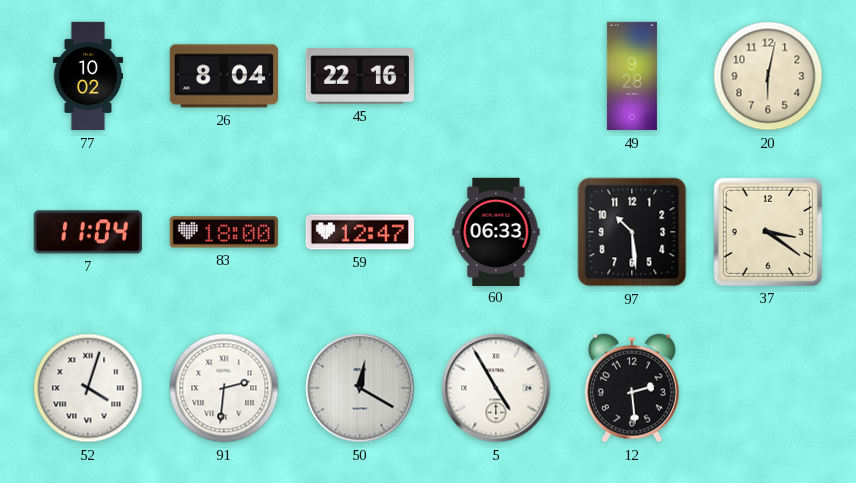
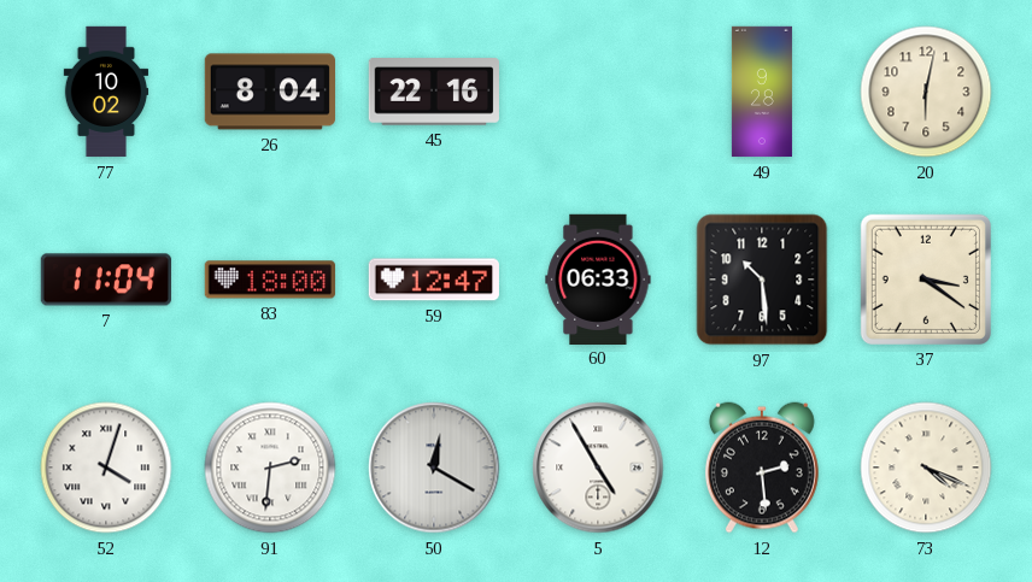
73: none -> 4:19
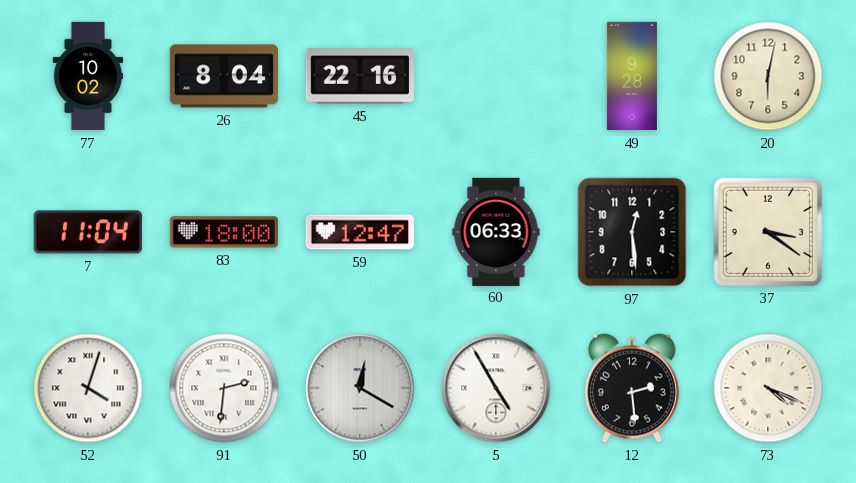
97: 10:29 -> 12:29
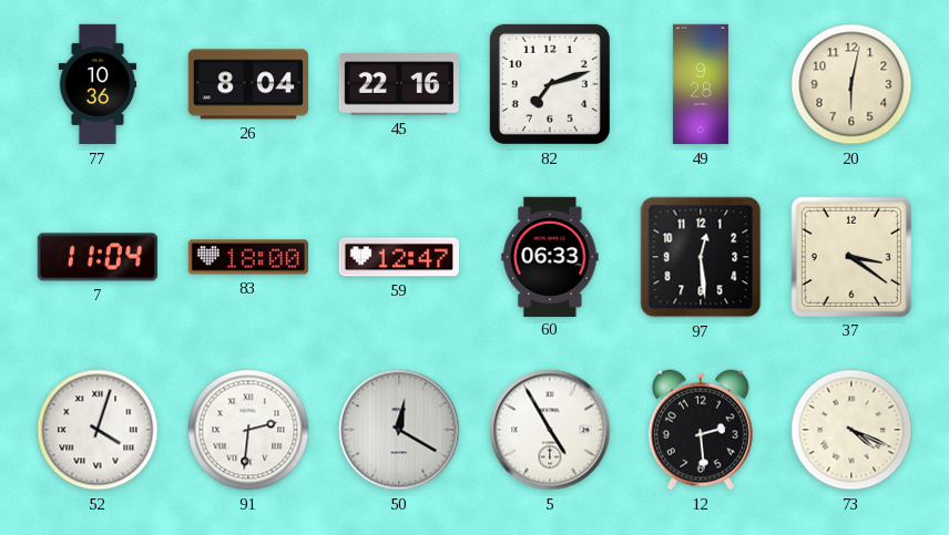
77: 10:02 -> 10:36
82: none -> 7:12
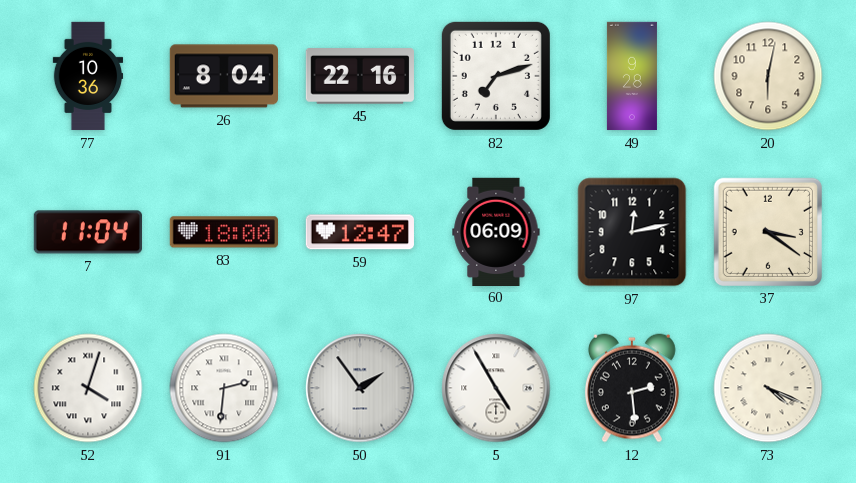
60: 06:33 -> 06:09
97: 12:29 -> 12:13
50: 12:20 -> 1:54
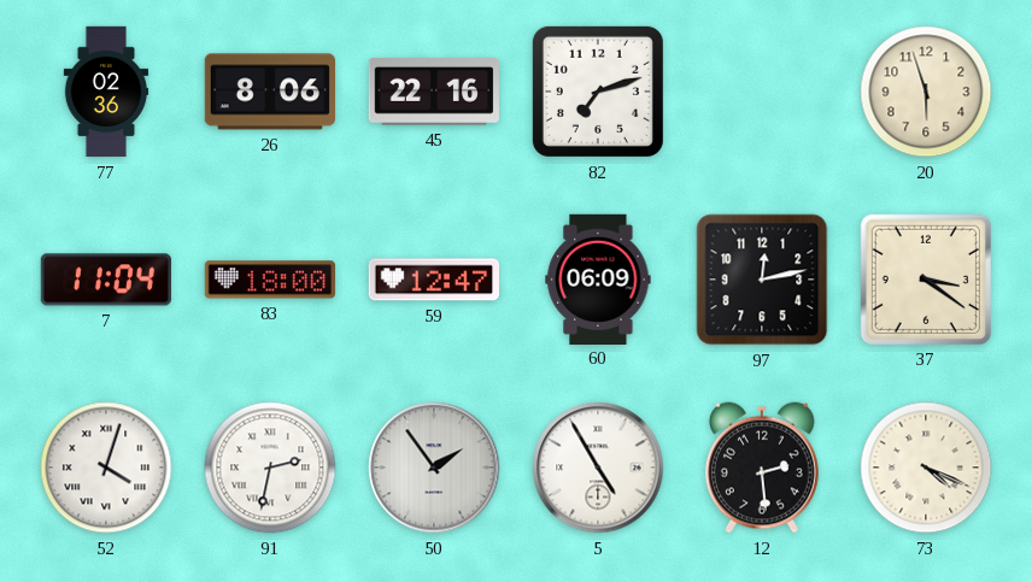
77: 10:36 -> 02:36
26: 8:04 -> 8:06
49: 9:28 -> none
20: 6:02 -> 5:57
91: 2:31 -> 2:32
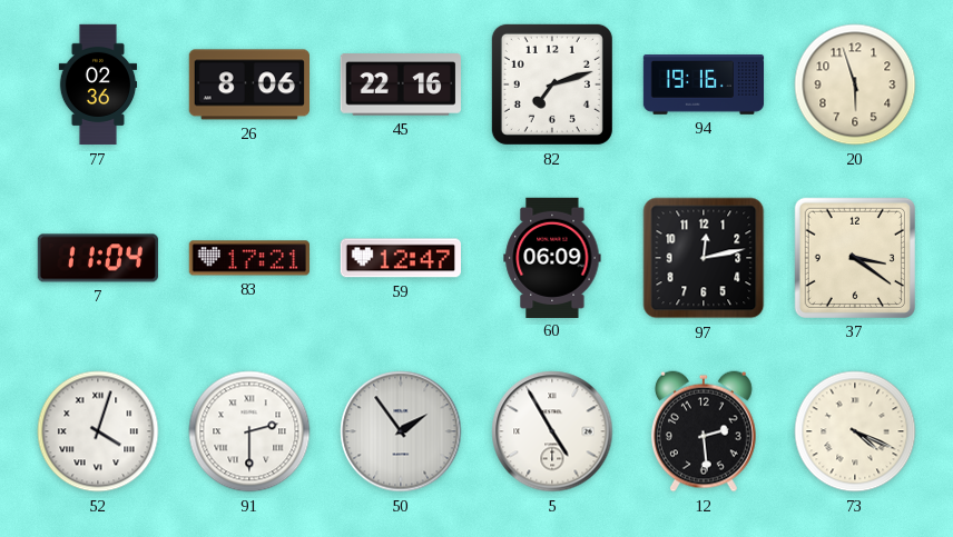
94: none -> 19:16
83: 18:00 -> 17:21
91: 2:32 -> 2:30
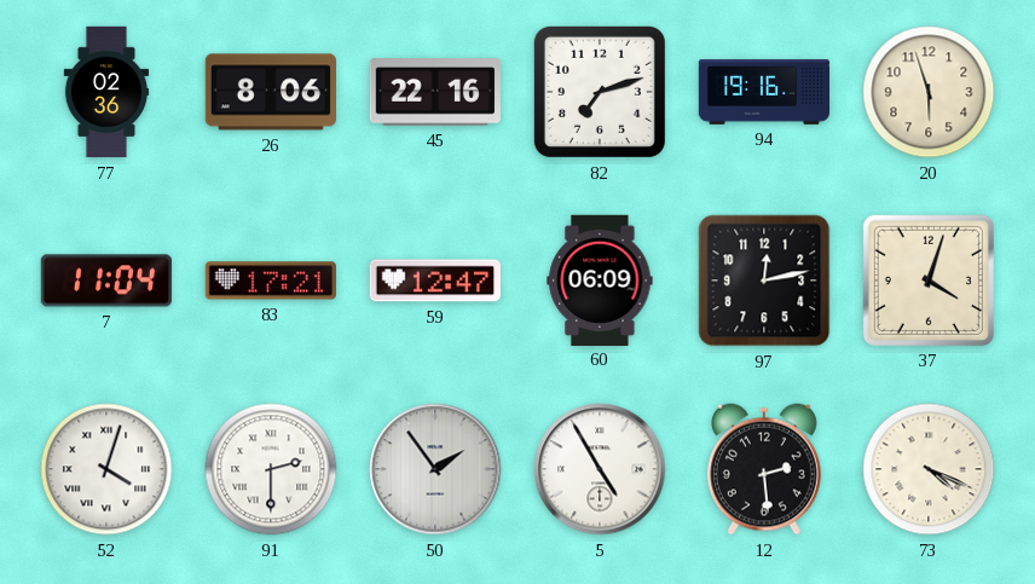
37: 3:21 -> 4:03
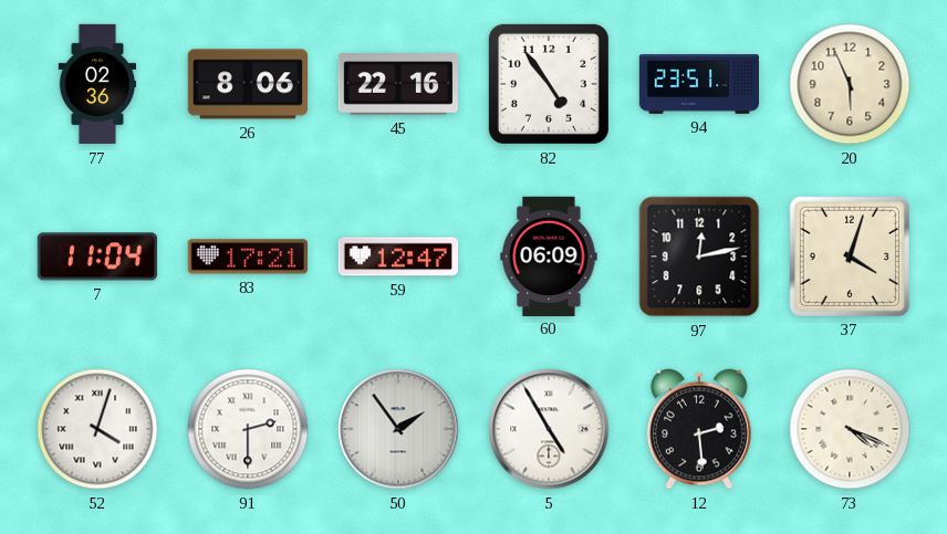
82: 7:12 -> 4:54
94: 19:16 -> 23:51
20: 5:57 -> 5:56
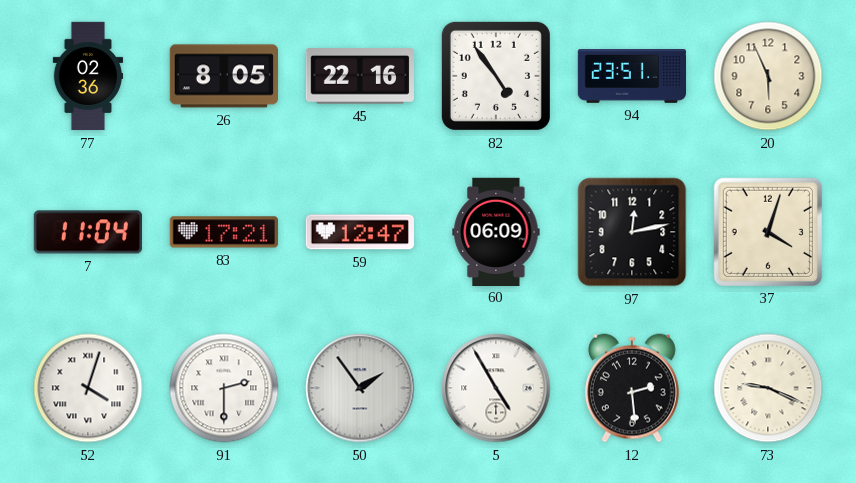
26: 8:06 -> 8:05
73: 4:19 -> 9:19
